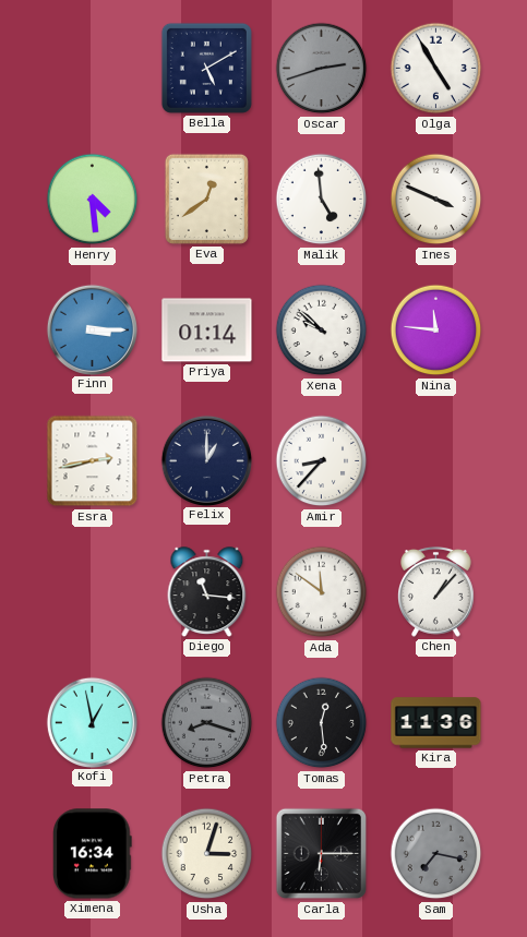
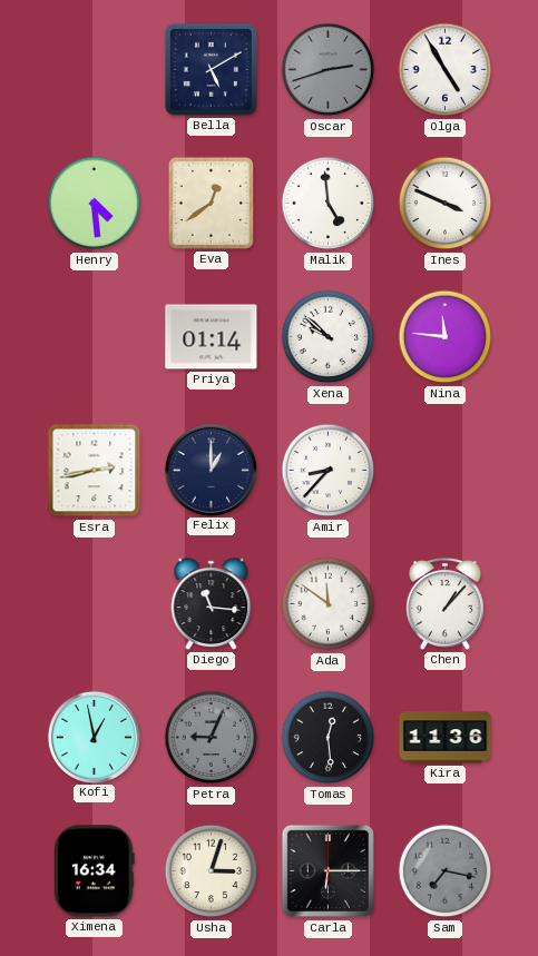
Finn: 3:15 -> none
Petra: 8:18 -> 9:04
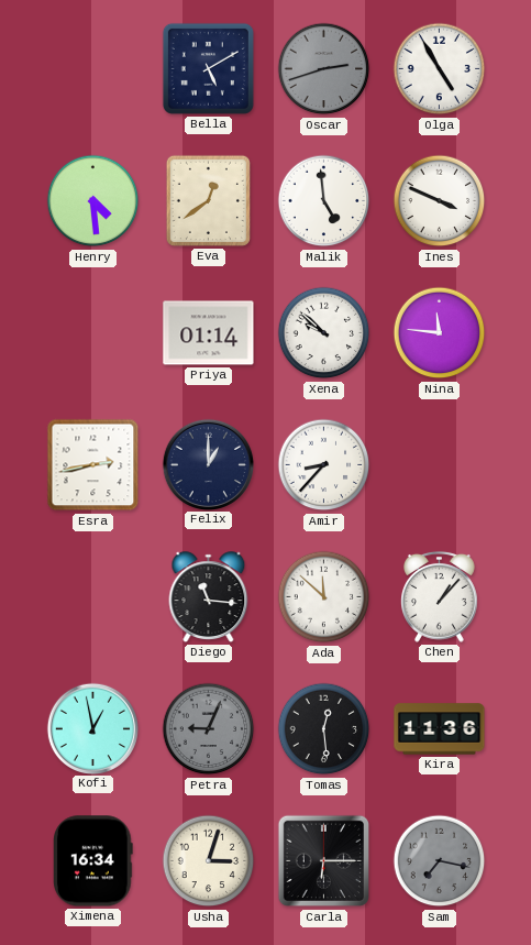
Ada: 11:51 -> 11:52
